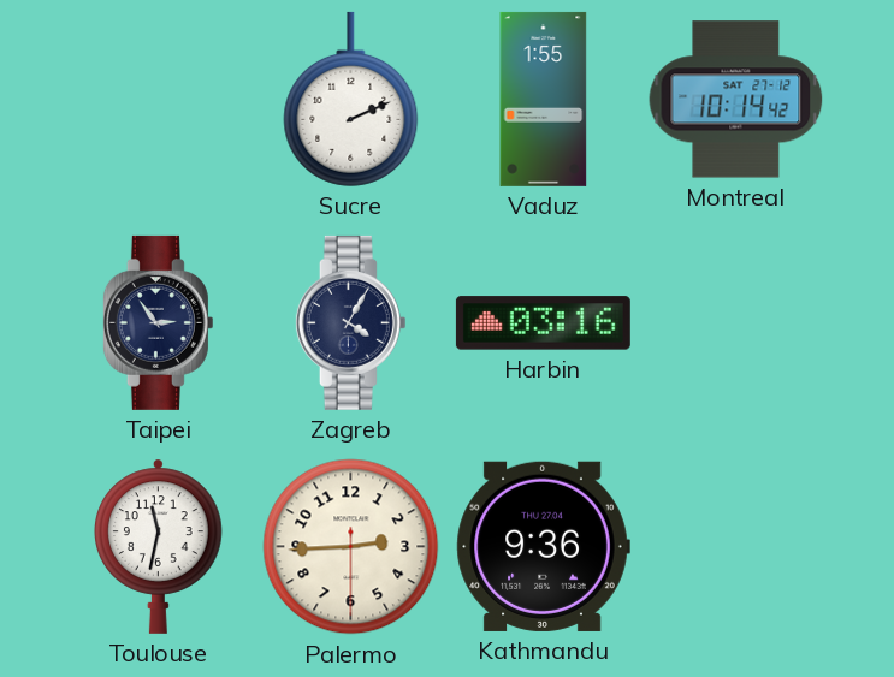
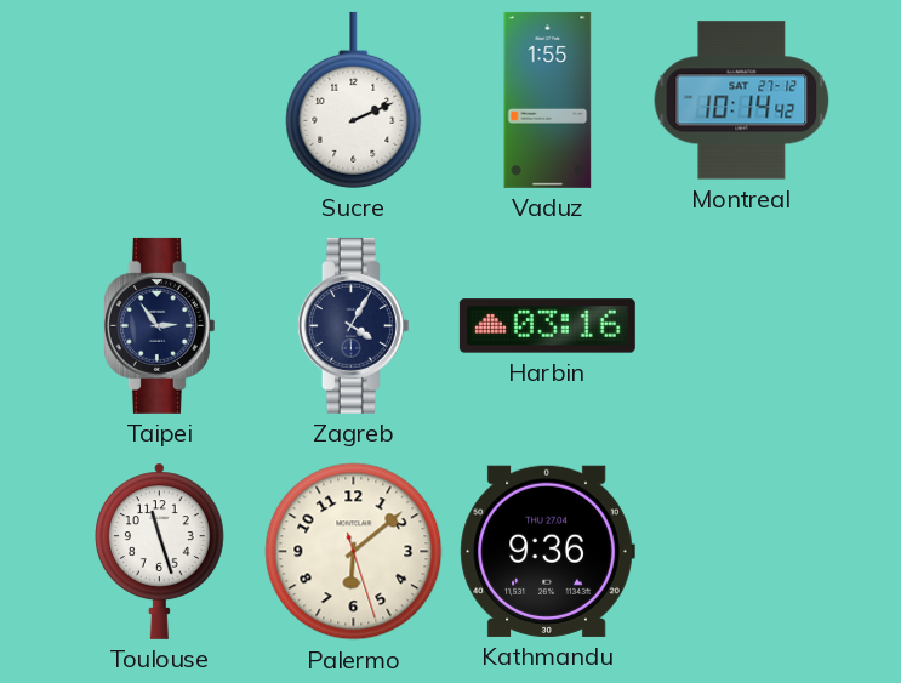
Toulouse: 11:32 -> 11:27
Palermo: 2:44 -> 6:08
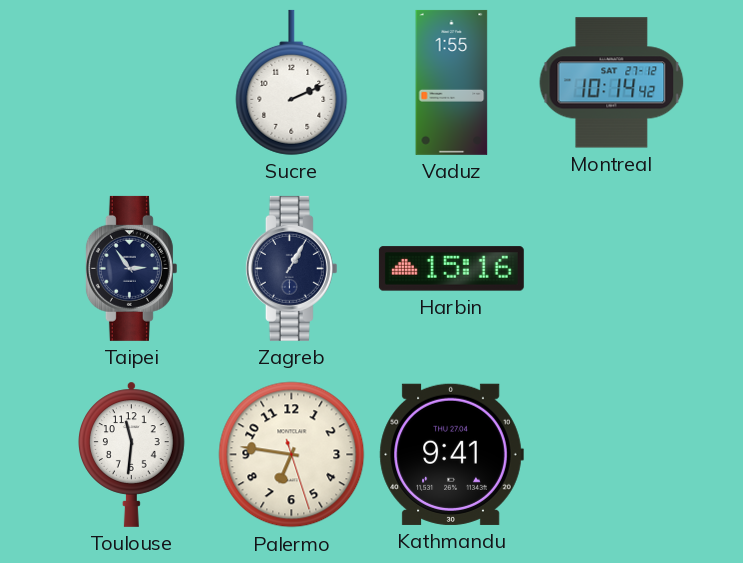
Zagreb: 4:05 -> 1:05
Harbin: 03:16 -> 15:16
Toulouse: 11:27 -> 11:31
Palermo: 6:08 -> 6:46
Kathmandu: 9:36 -> 9:41
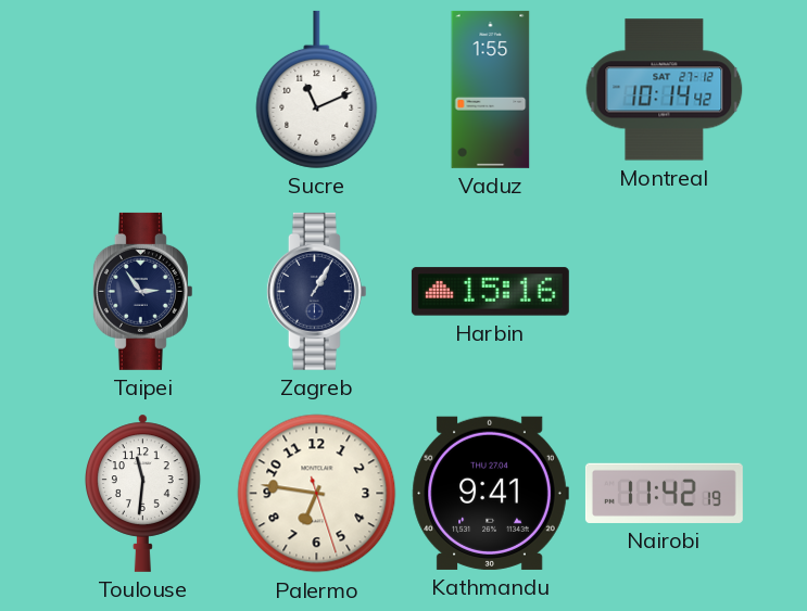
Sucre: 2:11 -> 11:11
Nairobi: none -> 11:42
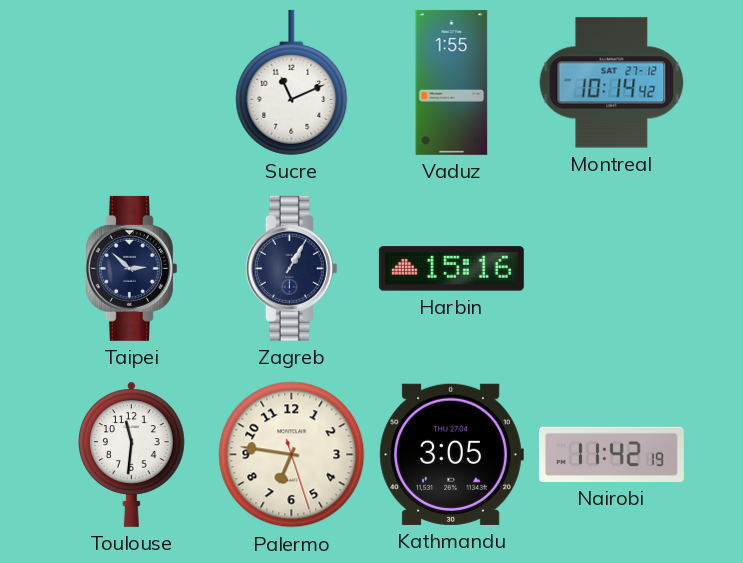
Taipei: 2:54 -> 2:52
Kathmandu: 9:41 -> 3:05
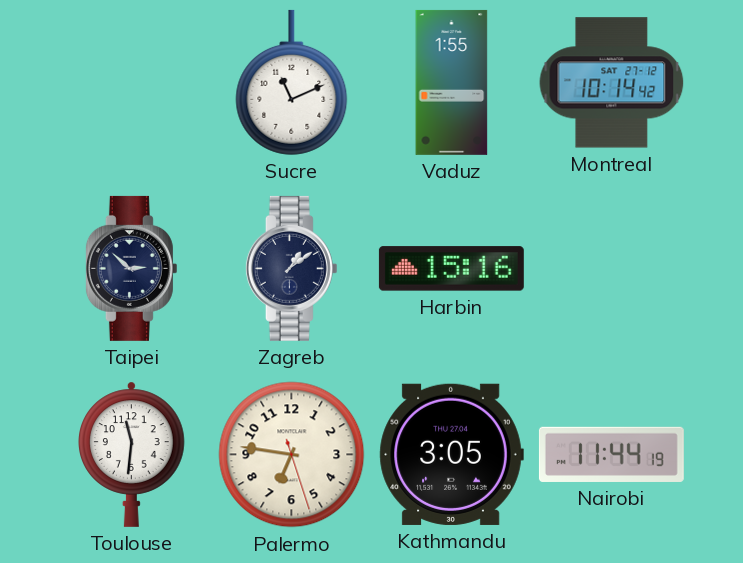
Zagreb: 1:05 -> 1:09
Nairobi: 11:42 -> 11:44
